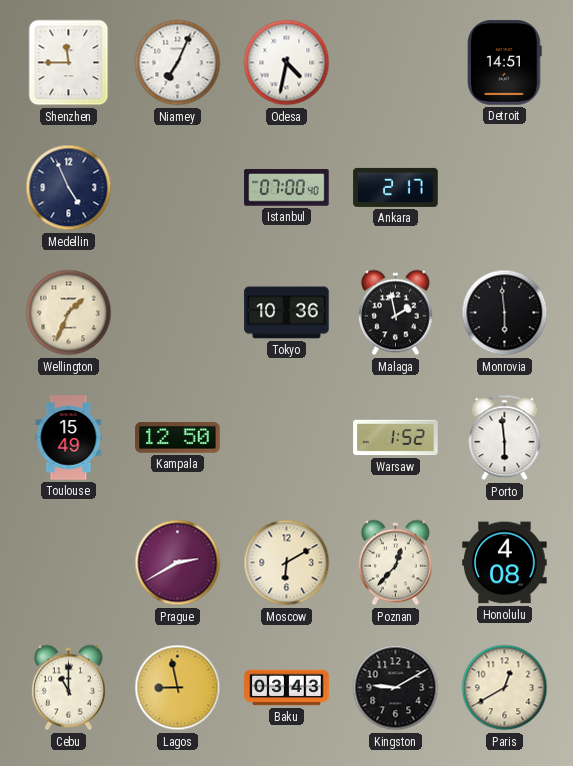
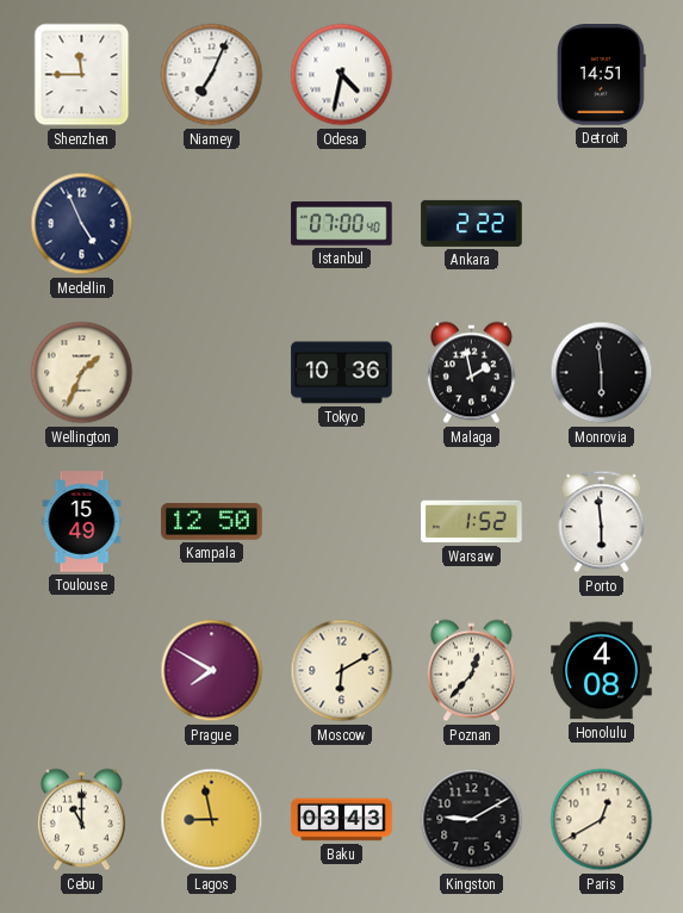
Ankara: 2:17 -> 2:22
Prague: 2:40 -> 7:50
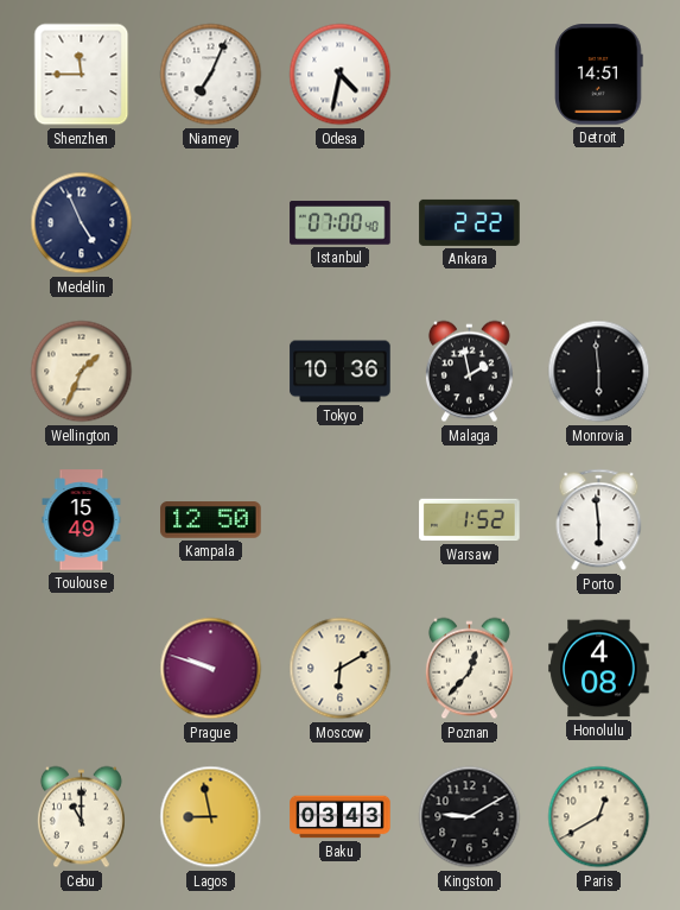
Prague: 7:50 -> 9:48
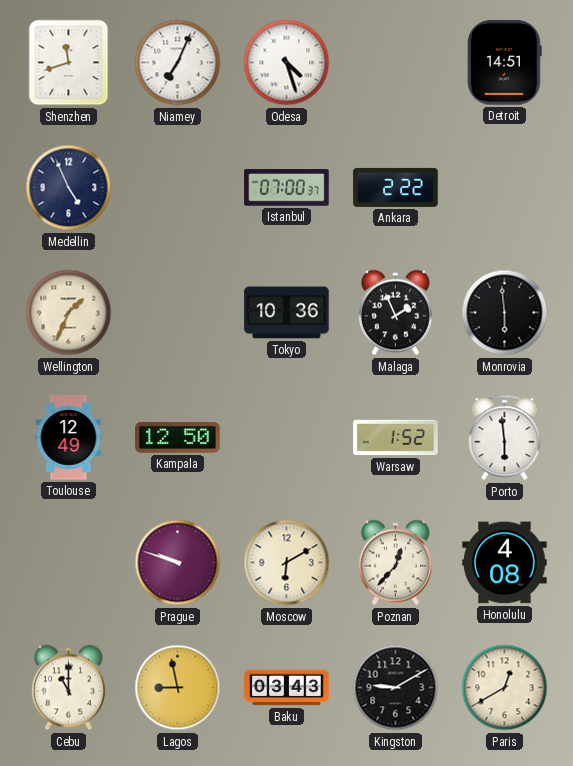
Shenzhen: 11:45 -> 11:42
Odesa: 4:32 -> 4:27
Istanbul: 07:00:40 -> 07:00:37
Malaga: 1:58 -> 1:56
Toulouse: 15:49 -> 12:49
